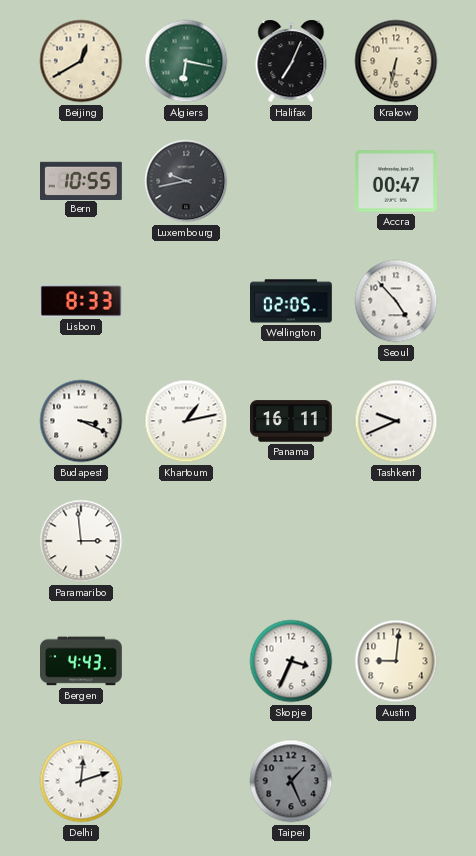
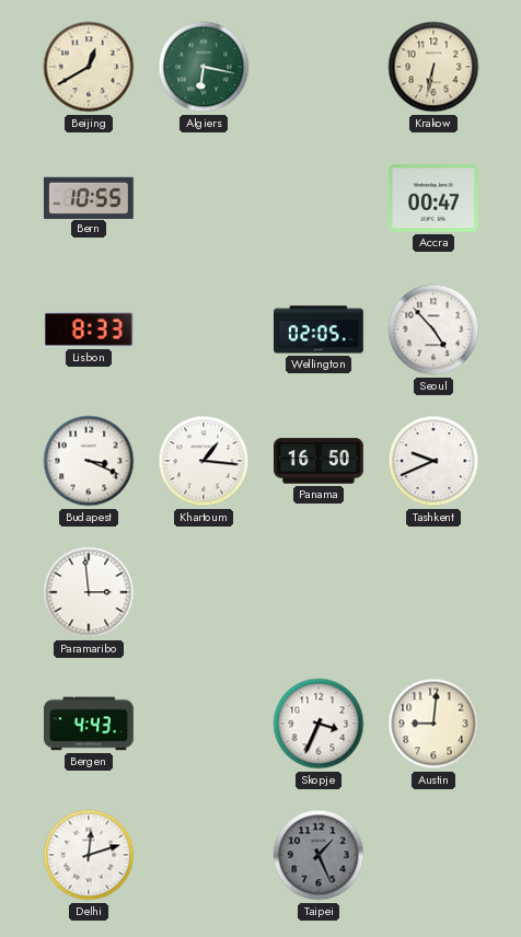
Halifax: 7:04 -> none
Luxembourg: 9:43 -> none
Khartoum: 1:13 -> 1:16
Panama: 16:11 -> 16:50
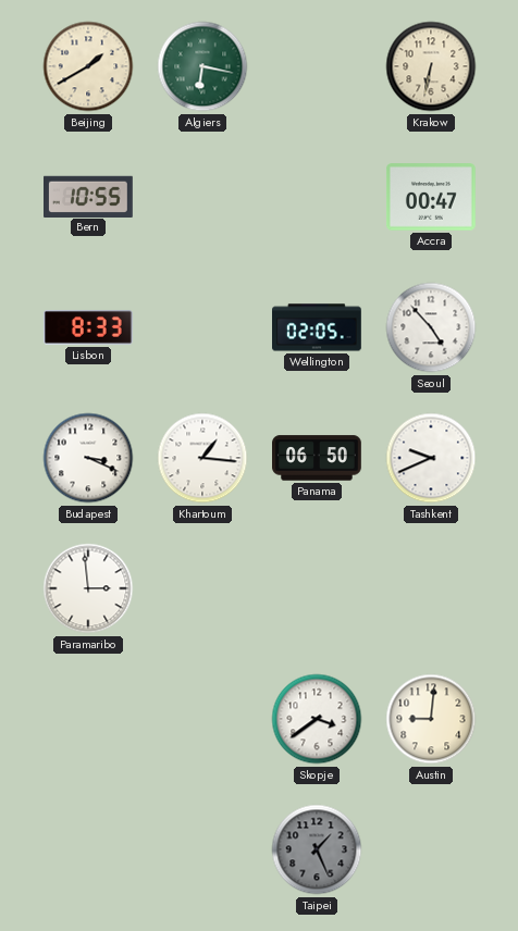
Beijing: 12:40 -> 1:40
Panama: 16:50 -> 06:50
Bergen: 4:43 -> none
Skopje: 3:34 -> 3:39
Delhi: 12:12 -> none
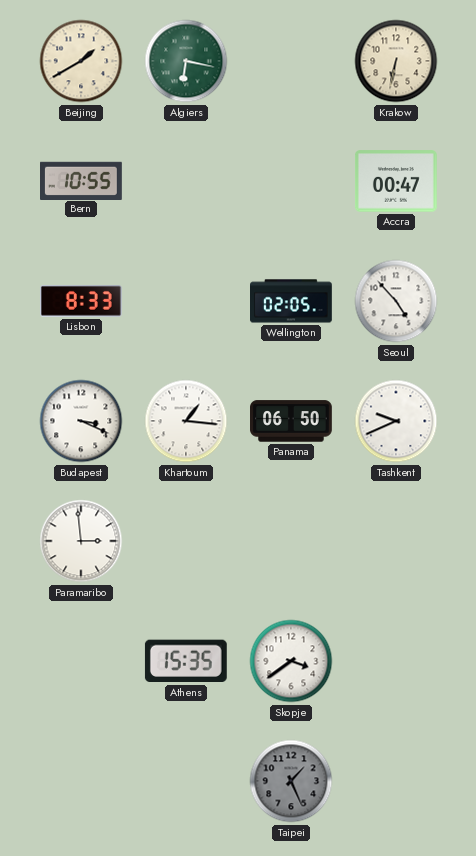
Athens: none -> 15:35
Austin: 9:01 -> none
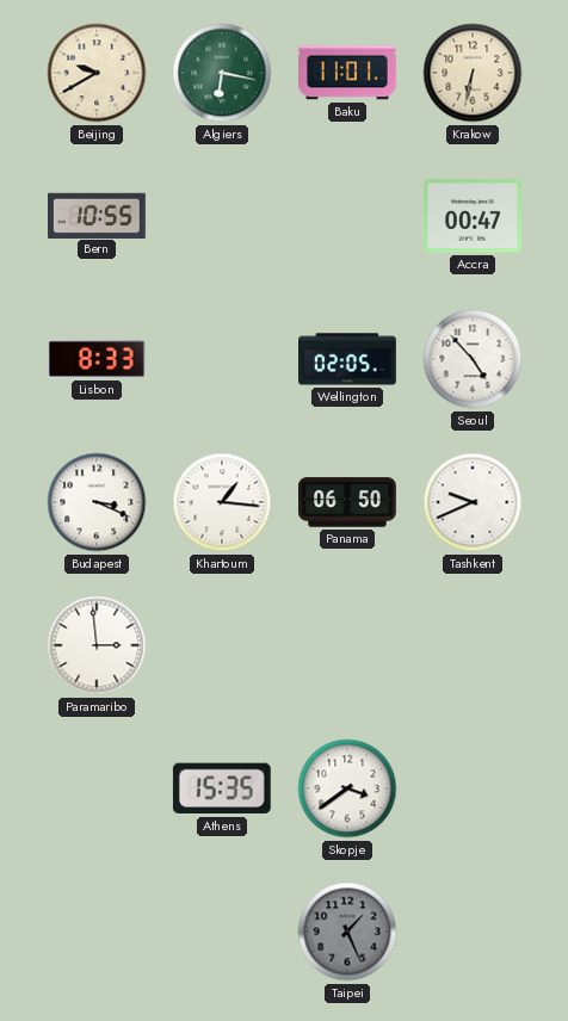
Beijing: 1:40 -> 9:40
Baku: none -> 11:01
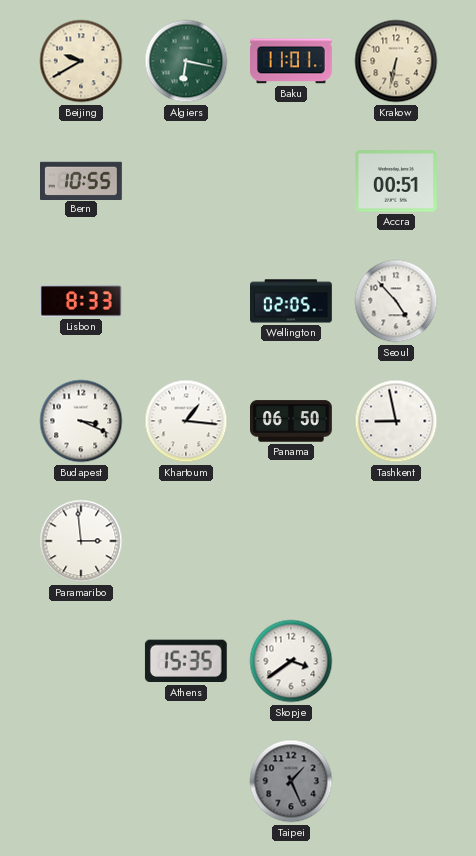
Accra: 00:47 -> 00:51
Tashkent: 9:41 -> 8:58
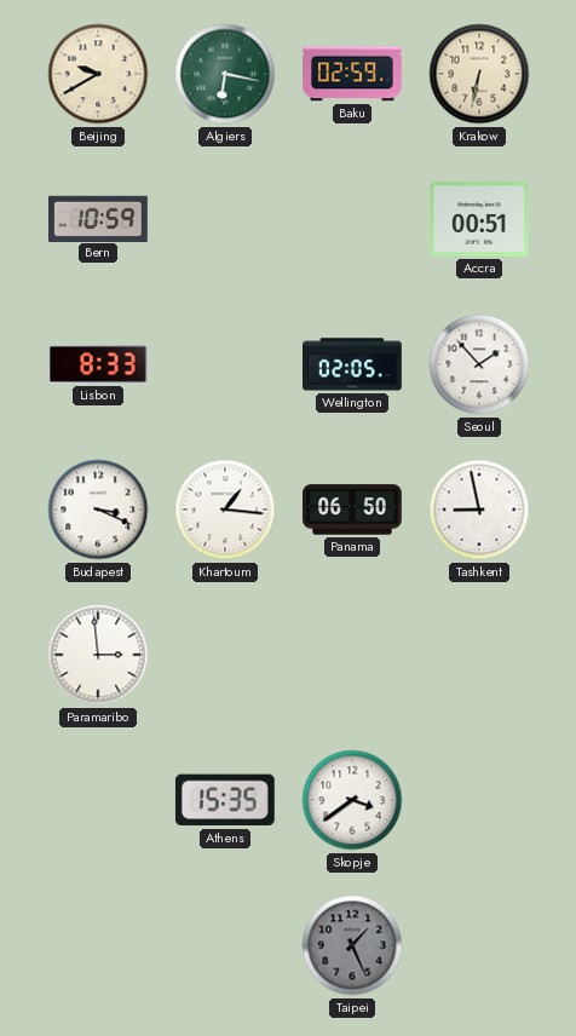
Baku: 11:01 -> 02:59
Bern: 10:55 -> 10:59
Seoul: 4:53 -> 1:53
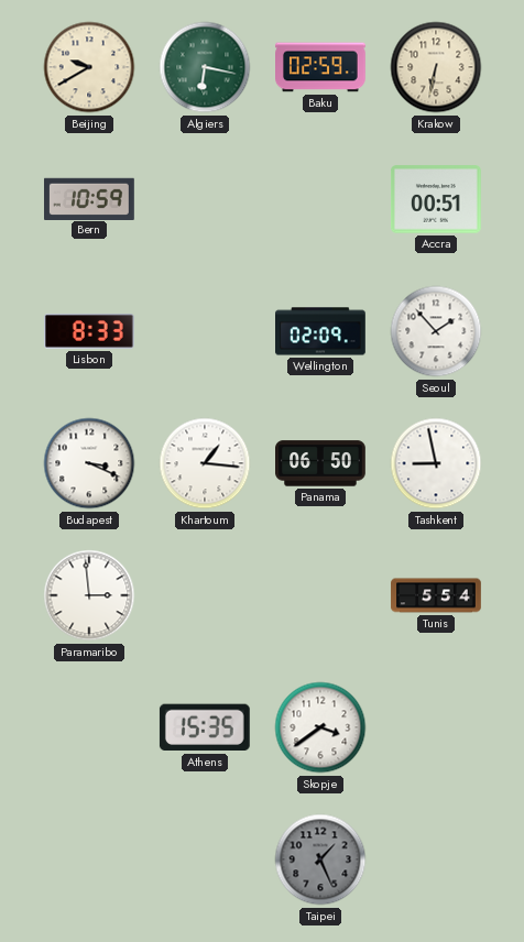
Wellington: 02:05 -> 02:09
Tunis: none -> 5:54
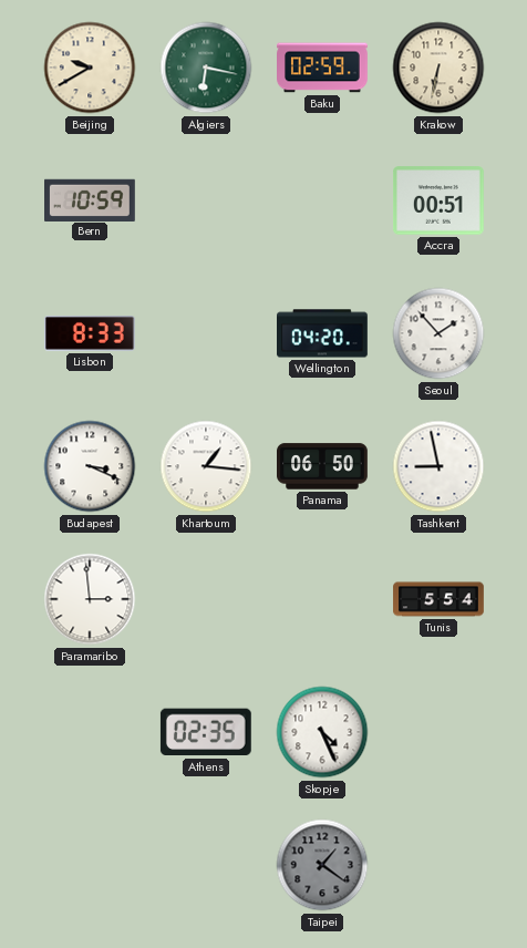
Wellington: 02:09 -> 04:20
Athens: 15:35 -> 02:35
Skopje: 3:39 -> 4:26
Taipei: 1:26 -> 1:21
